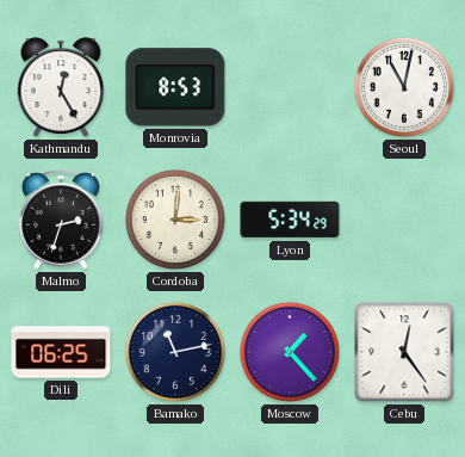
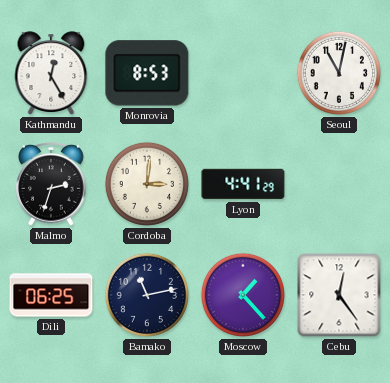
Lyon: 5:34 -> 4:41
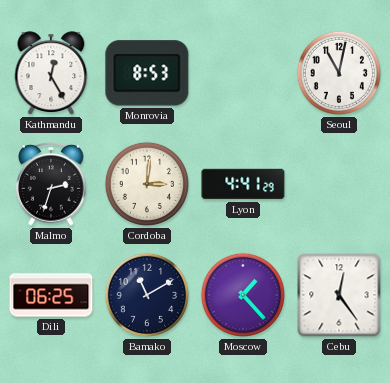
Bamako: 11:13 -> 11:10
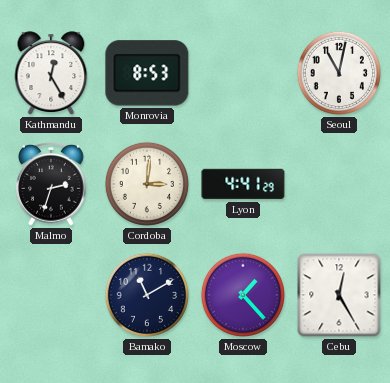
Dili: 06:25 -> none
Cebu: 12:24 -> 12:25
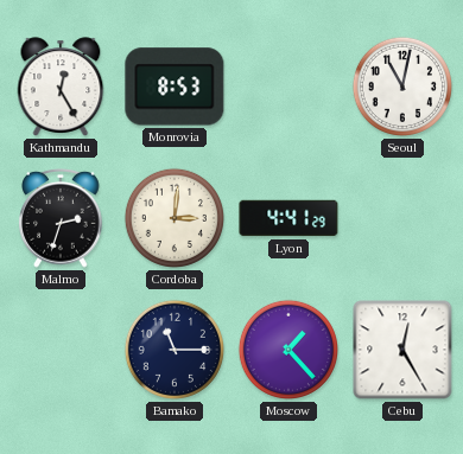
Bamako: 11:10 -> 11:15
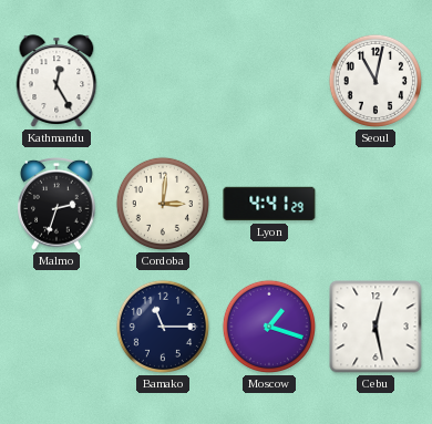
Monrovia: 8:53 -> none
Moscow: 1:23 -> 1:18
Cebu: 12:25 -> 12:28
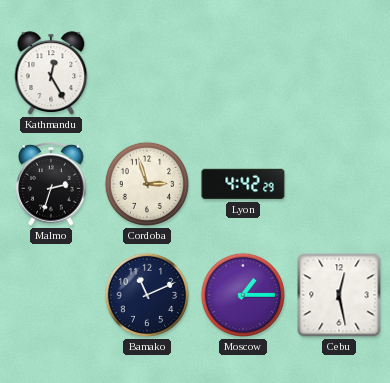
Seoul: 11:02 -> none
Cordoba: 3:01 -> 2:57
Lyon: 4:41 -> 4:42
Bamako: 11:15 -> 11:11
Moscow: 1:18 -> 1:15
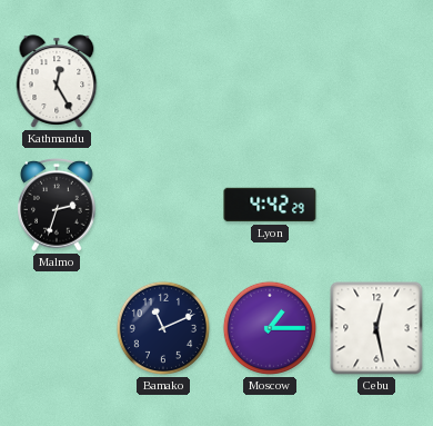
Cordoba: 2:57 -> none
